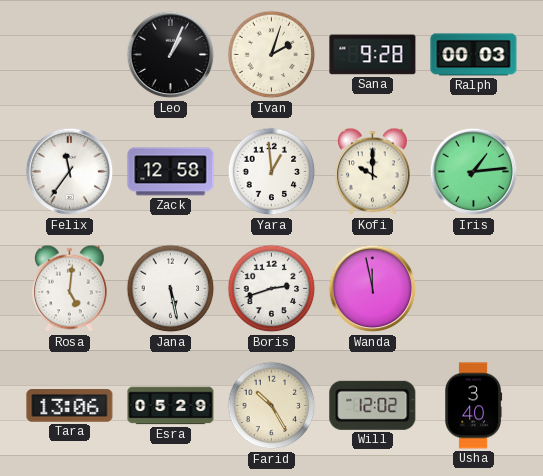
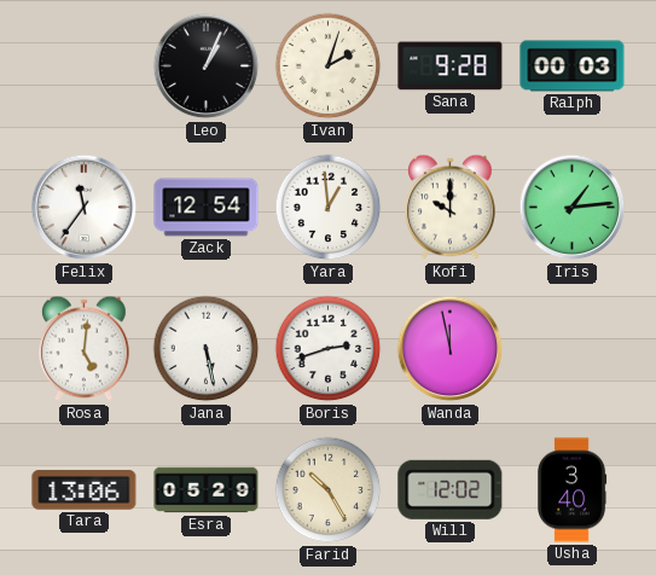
Zack: 12:58 -> 12:54
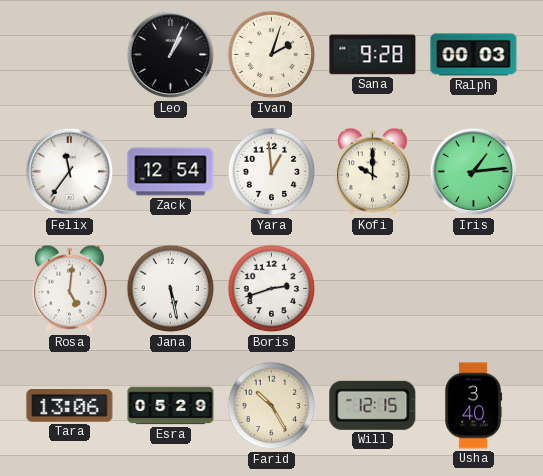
Wanda: 11:58 -> none
Will: 12:02 -> 12:15
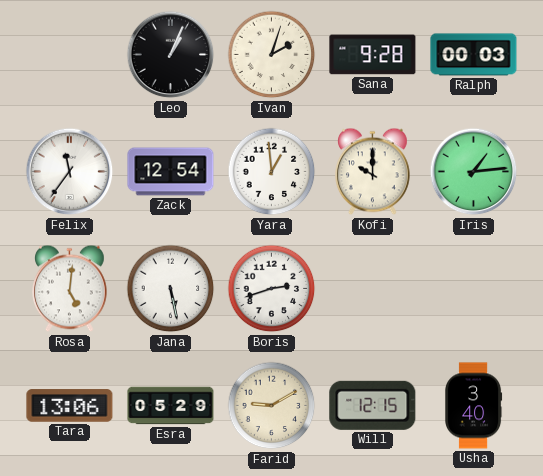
Farid: 10:25 -> 9:10
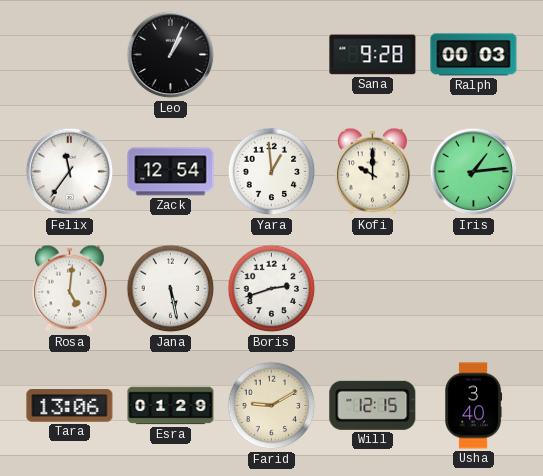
Ivan: 2:03 -> none
Esra: 05:29 -> 01:29
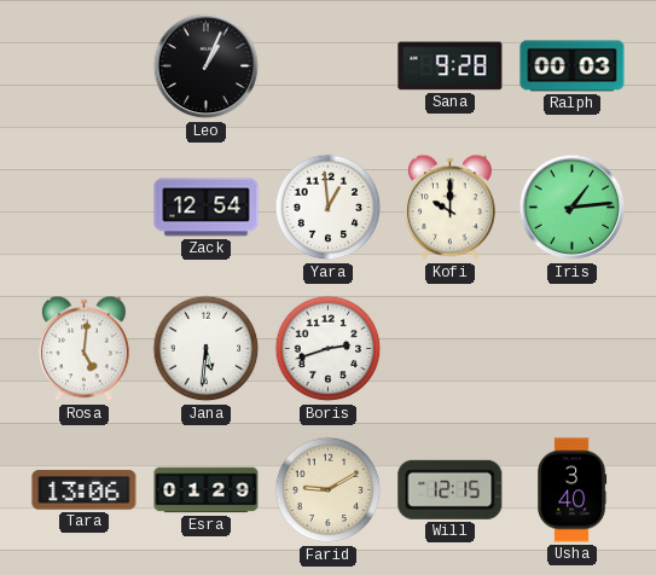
Felix: 11:36 -> none
Jana: 5:28 -> 5:31
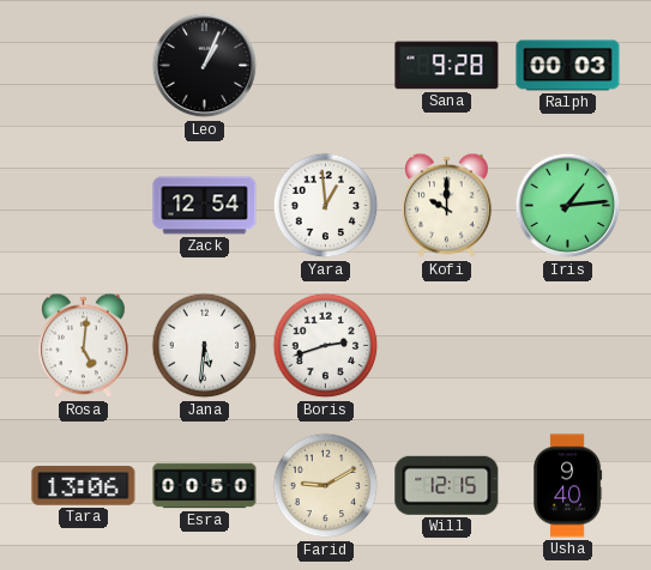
Esra: 01:29 -> 00:50
Usha: 3:40 -> 9:40
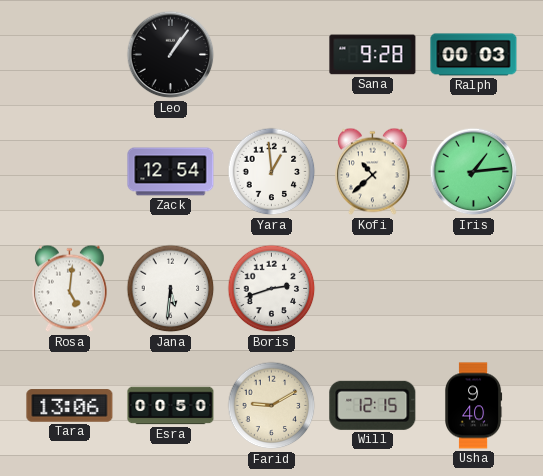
Leo: 1:04 -> 1:06
Kofi: 10:00 -> 10:38
